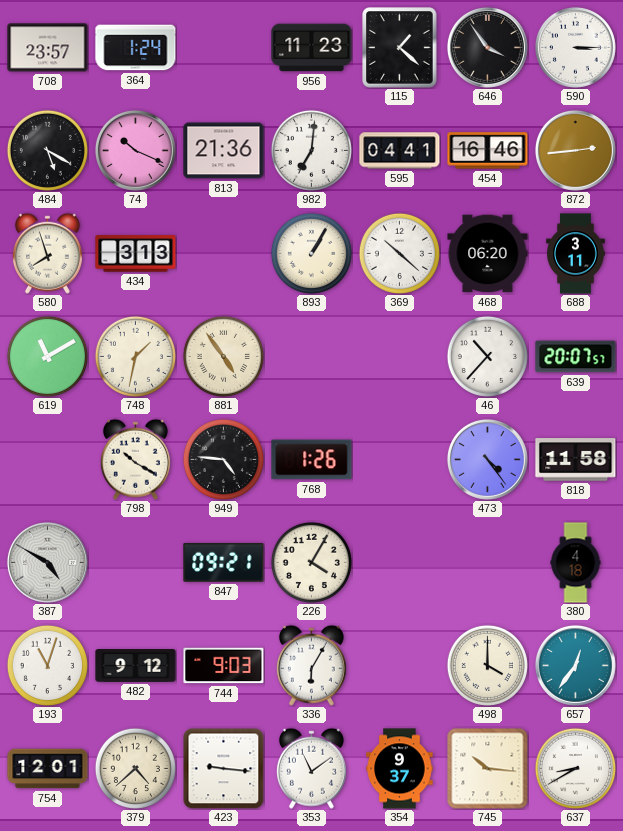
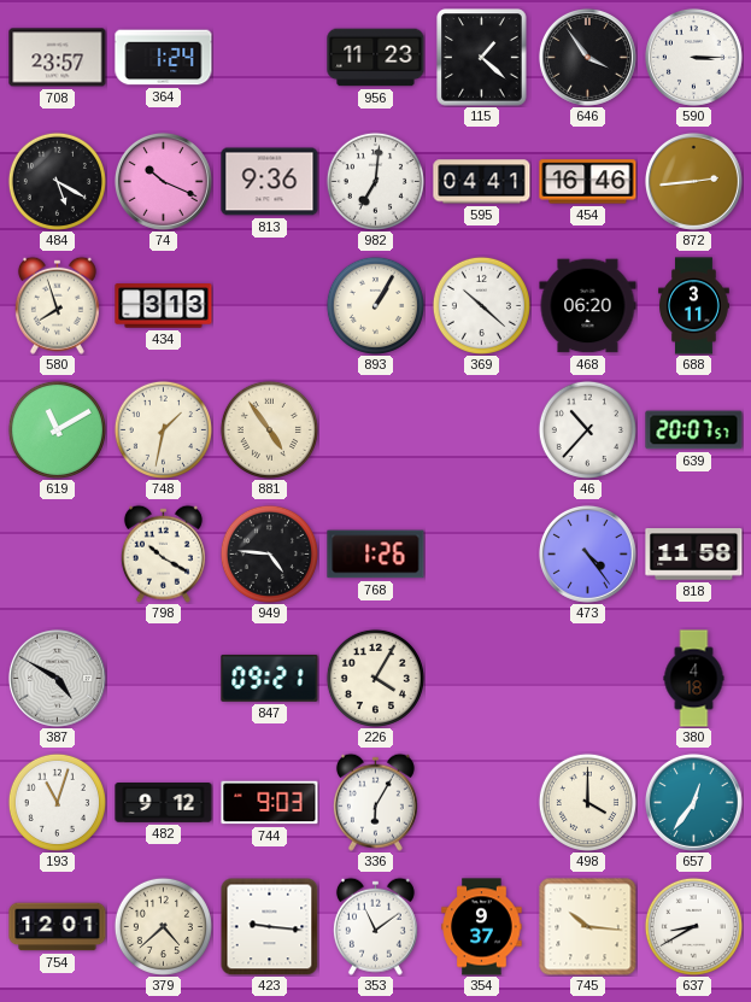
813: 21:36 -> 9:36
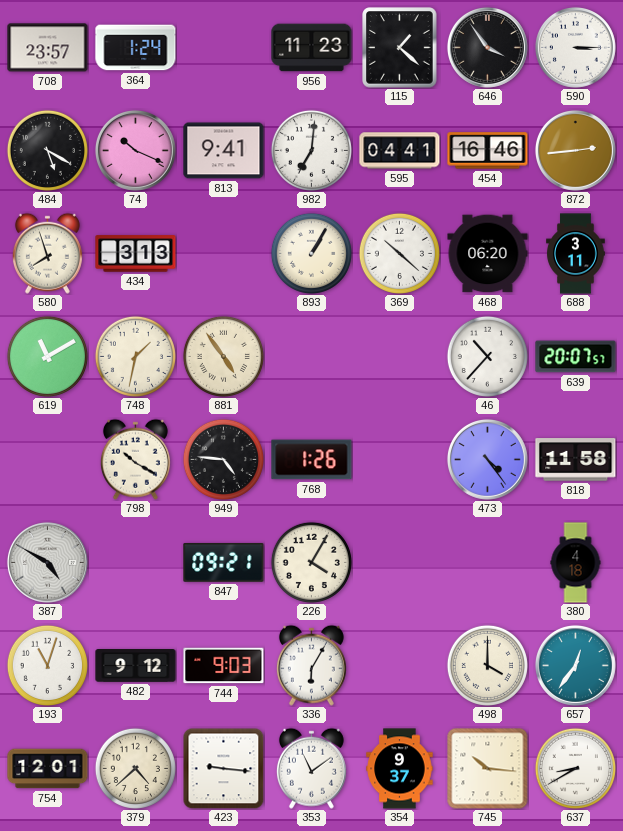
813: 9:36 -> 9:41
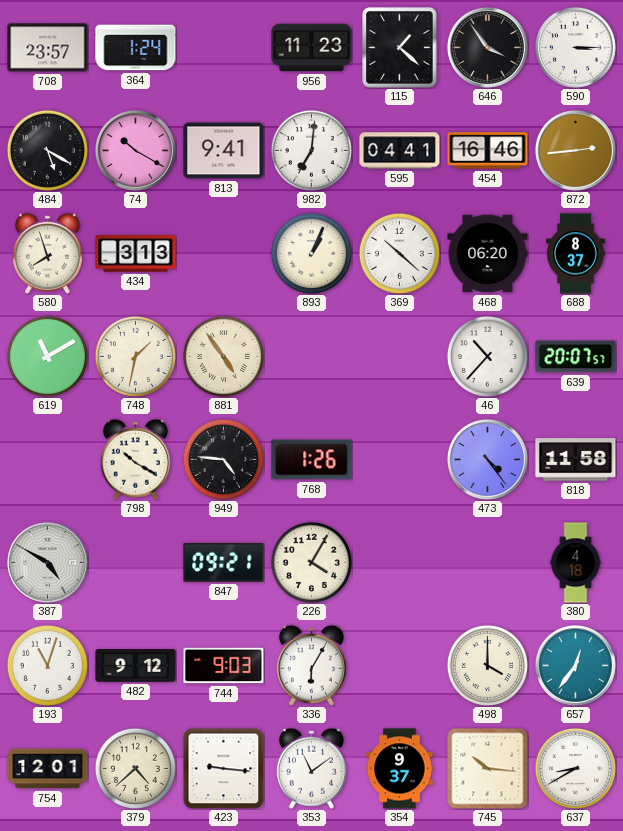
74: 10:19 -> 10:20
893: 1:05 -> 1:04
688: 3:11 -> 8:37
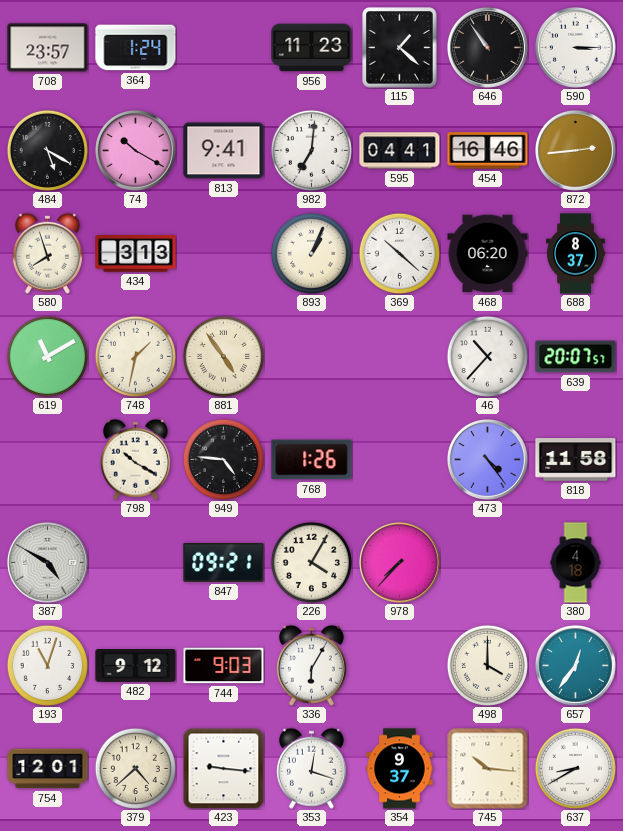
646: 3:54 -> 10:54
978: none -> 7:37
353: 11:09 -> 12:18
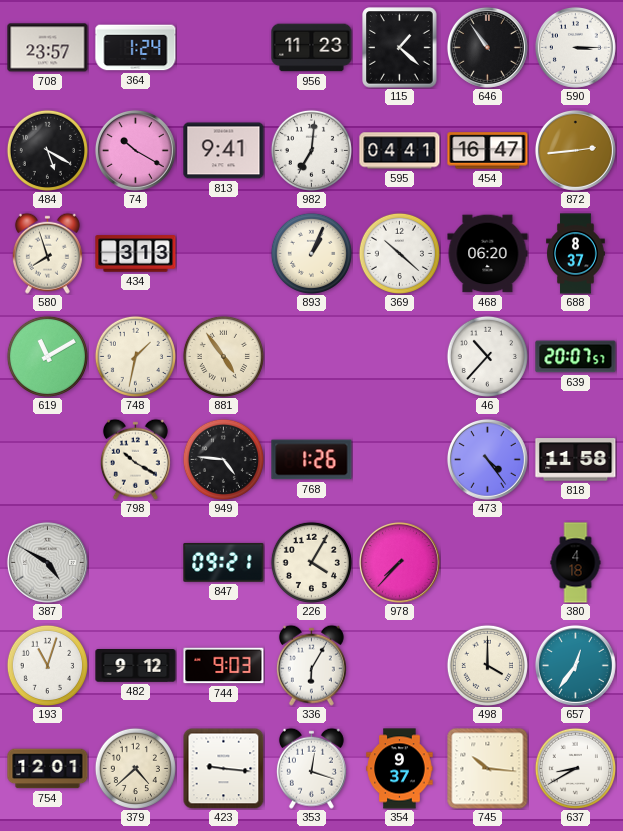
454: 16:46 -> 16:47
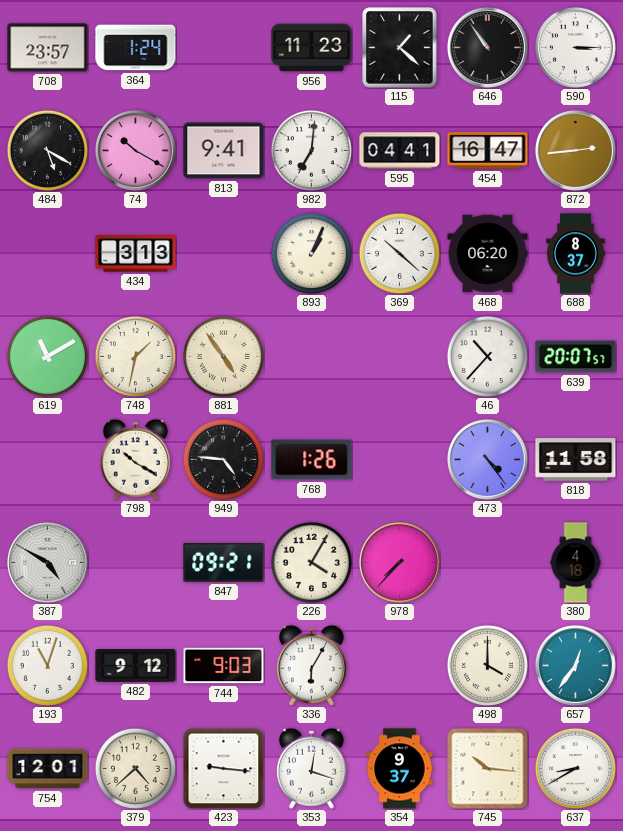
580: 7:57 -> none
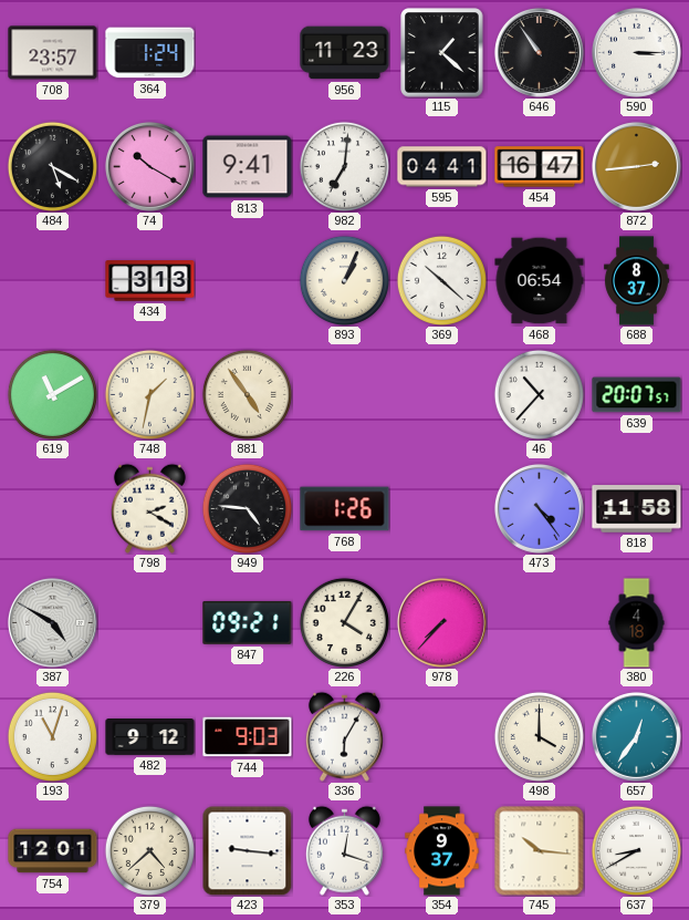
468: 06:20 -> 06:54
798: 10:20 -> 2:20
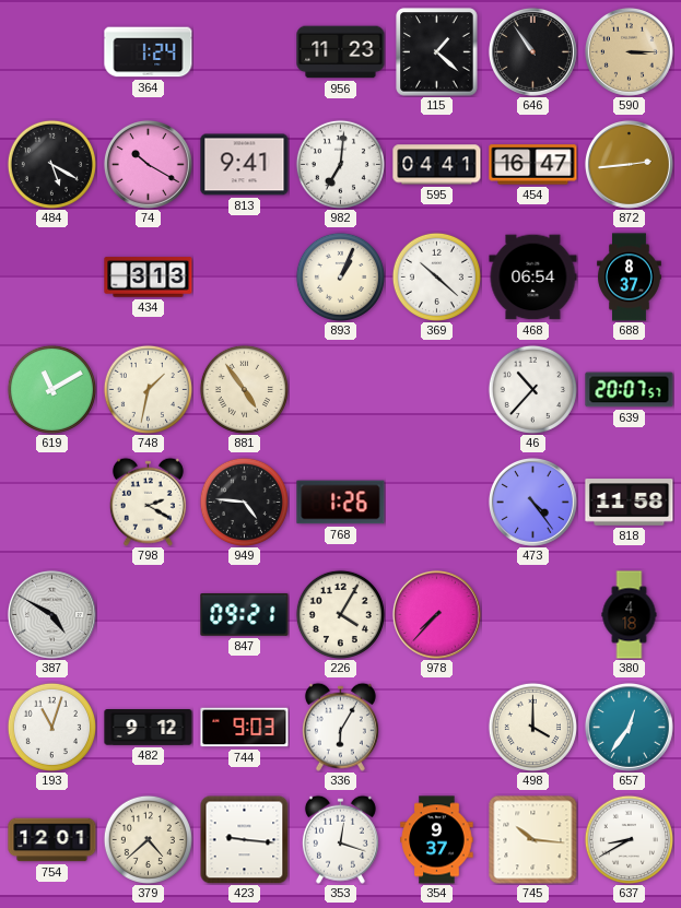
708: 23:57 -> none
590 dial: white -> champagne
